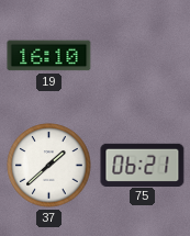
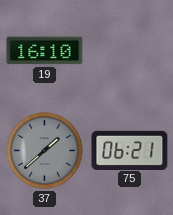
37 dial: white -> grey
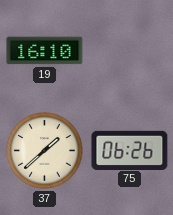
37 dial: grey -> cream
75: 06:21 -> 06:26
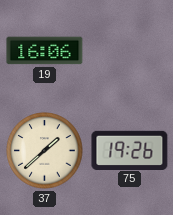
19: 16:10 -> 16:06
75: 06:26 -> 19:26
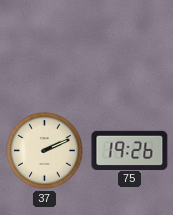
19: 16:06 -> none
37: 1:38 -> 2:11
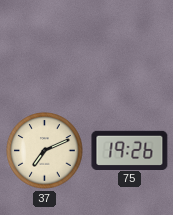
37: 2:11 -> 7:11
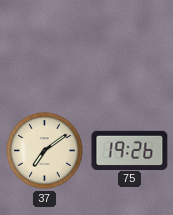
37: 7:11 -> 7:09
